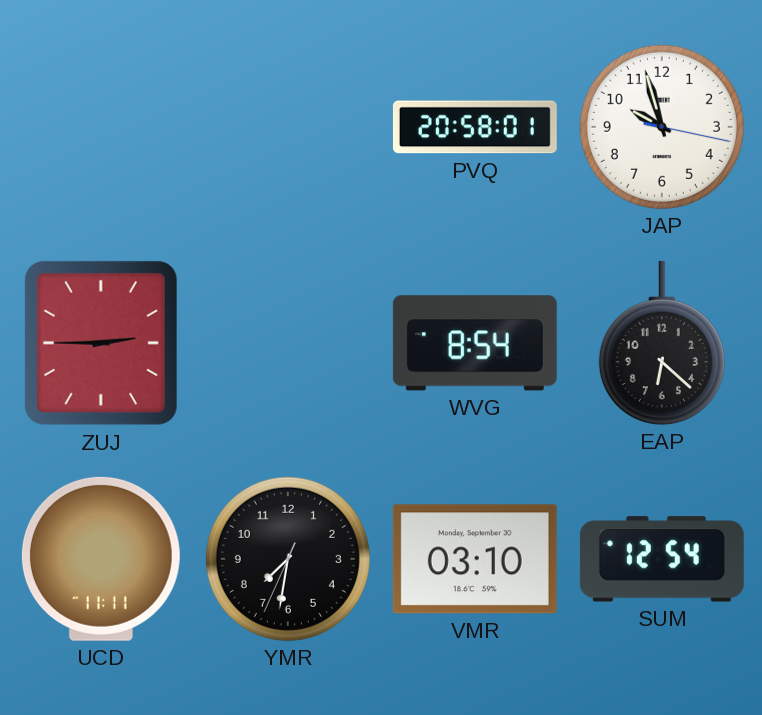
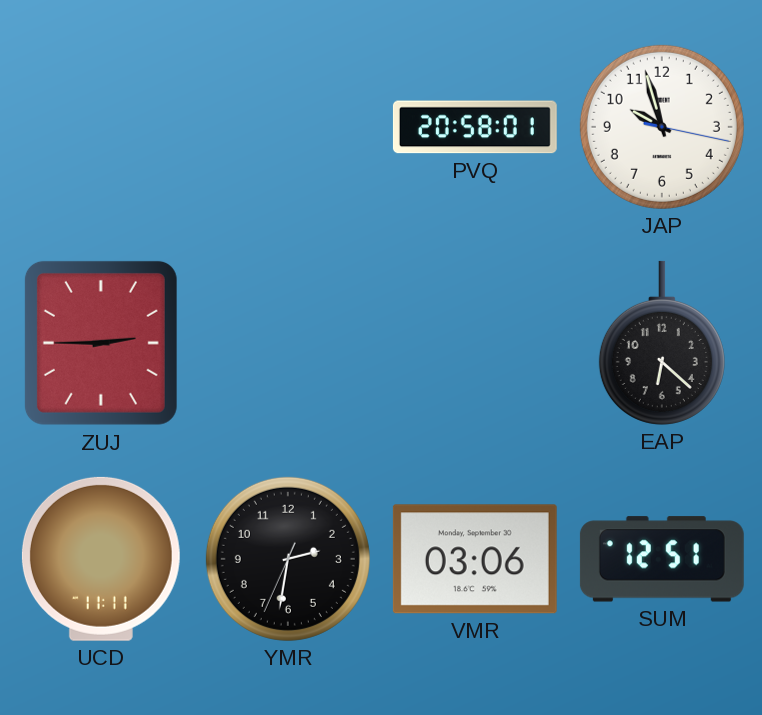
WVG: 8:54 -> none
YMR: 7:31 -> 2:31
VMR: 03:10 -> 03:06
SUM: 12:54 -> 12:51
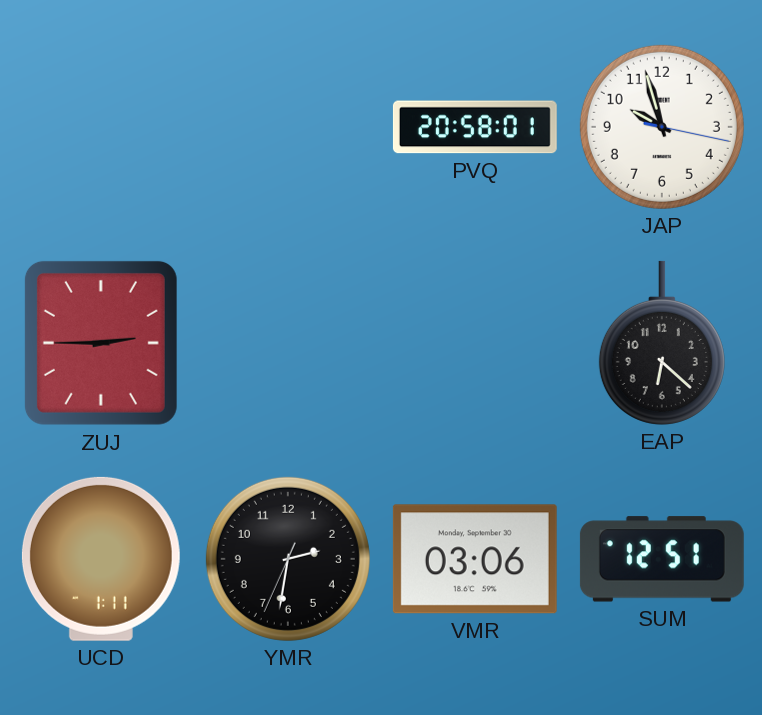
UCD: 11:11 -> 1:11
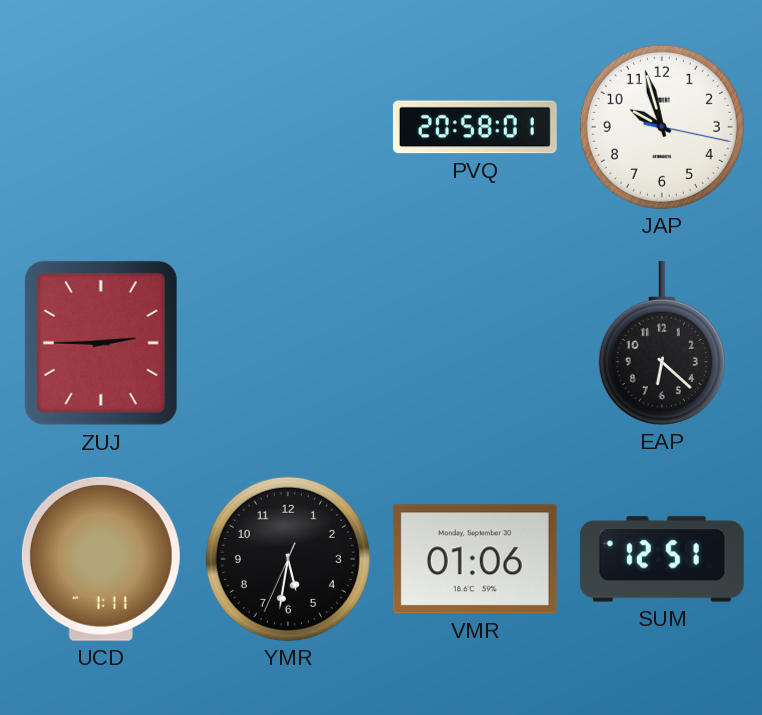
YMR: 2:31 -> 5:31
VMR: 03:06 -> 01:06
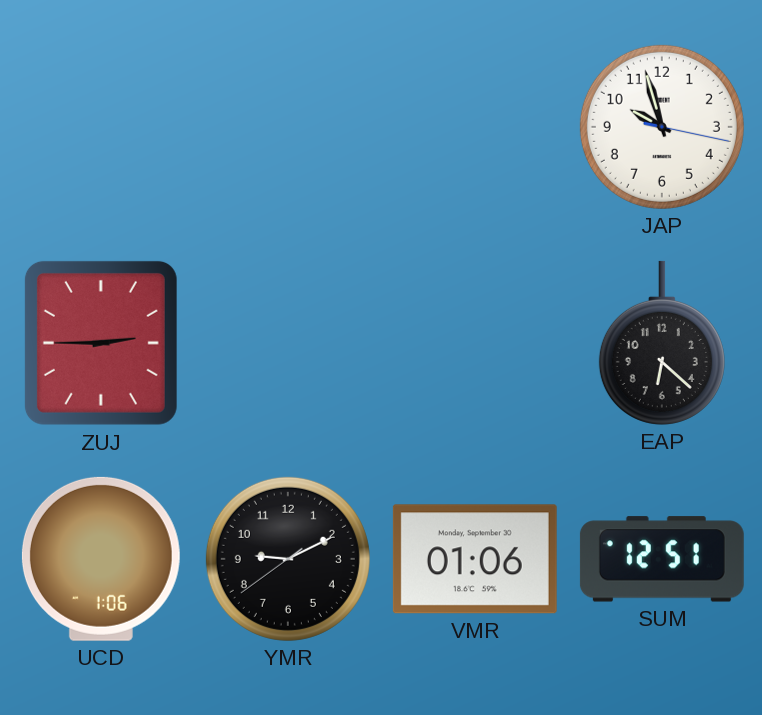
PVQ: 20:58 -> none
UCD: 1:11 -> 1:06
YMR: 5:31 -> 9:10
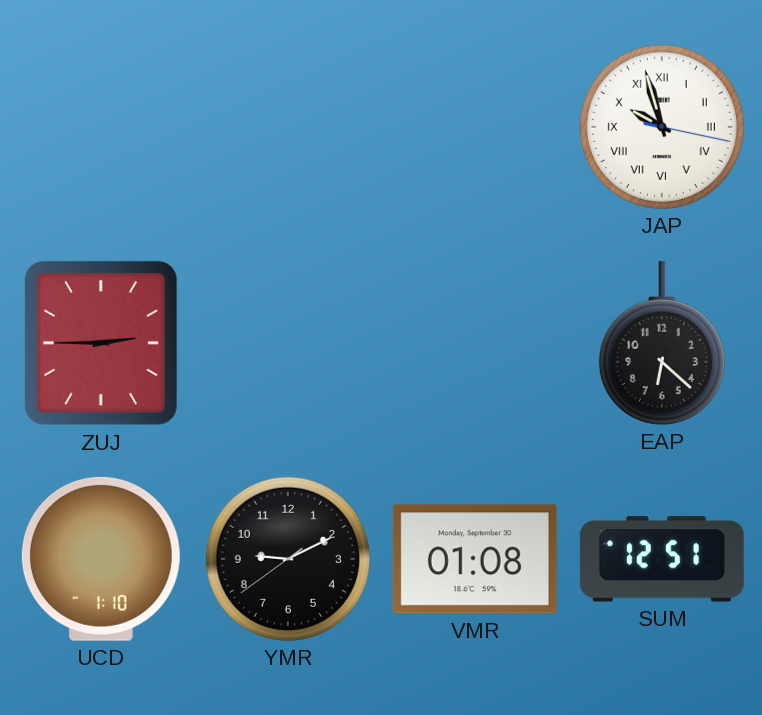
JAP numerals: Arabic -> Roman
UCD: 1:06 -> 1:10
VMR: 01:06 -> 01:08
